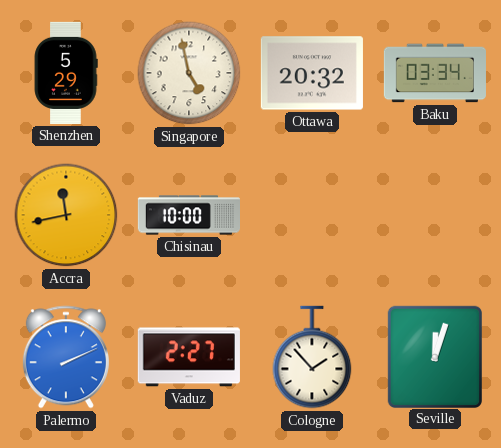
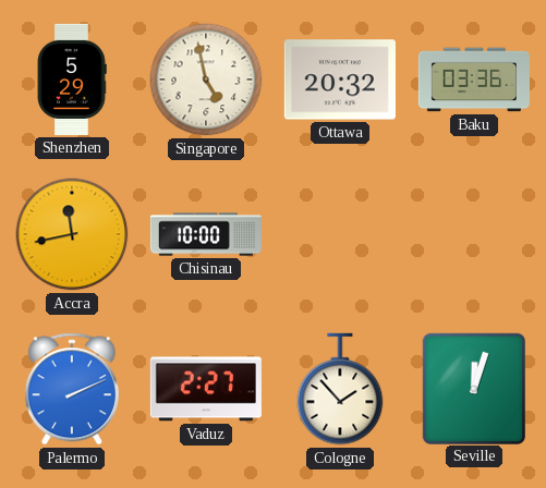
Baku: 03:34 -> 03:36
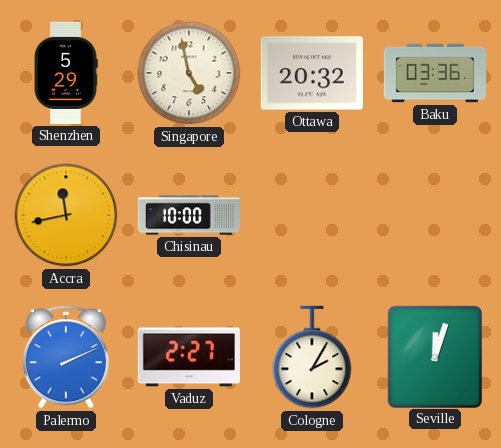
Cologne: 1:53 -> 2:05
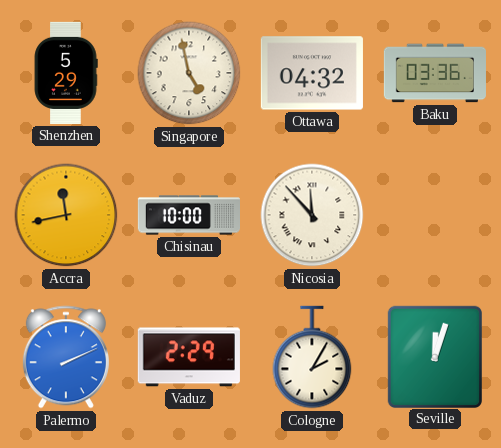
Ottawa: 20:32 -> 04:32
Nicosia: none -> 11:53
Vaduz: 2:27 -> 2:29
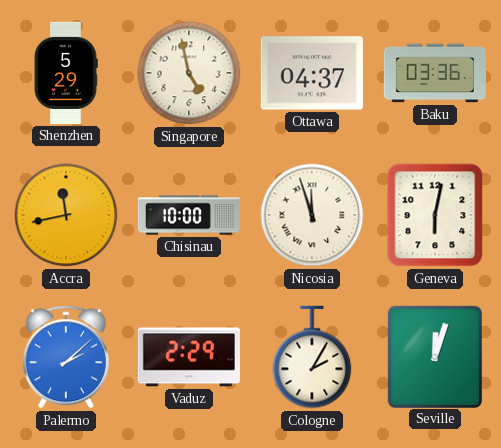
Ottawa: 04:32 -> 04:37
Nicosia: 11:53 -> 11:57
Geneva: none -> 6:02
Palermo: 2:11 -> 2:08
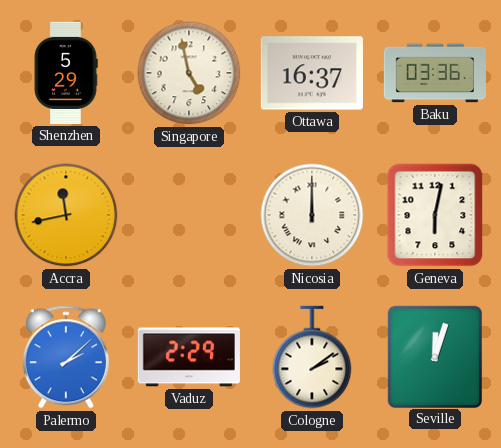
Ottawa: 04:37 -> 16:37
Chisinau: 10:00 -> none
Nicosia: 11:57 -> 12:00
Cologne: 2:05 -> 2:09
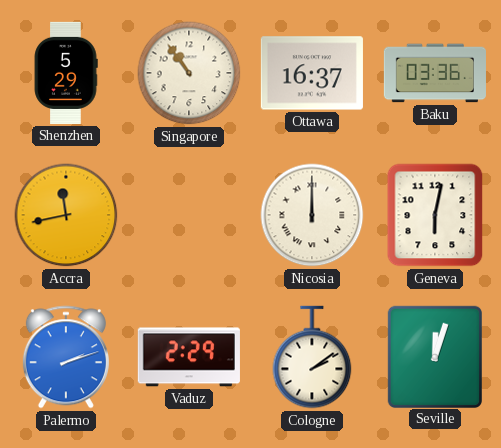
Singapore: 4:58 -> 10:54
Palermo: 2:08 -> 2:12
